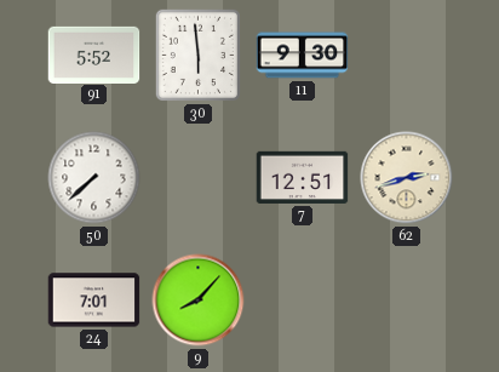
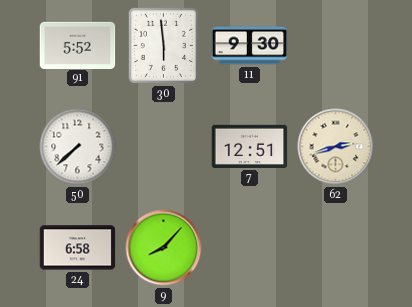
24: 7:01 -> 6:58
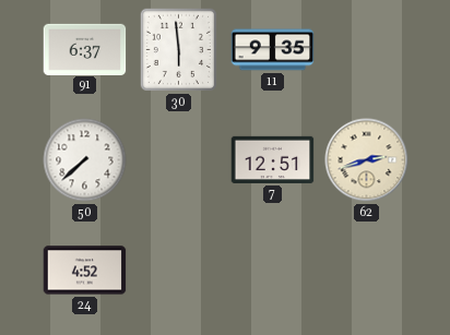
91: 5:52 -> 6:37
11: 9:30 -> 9:35
24: 6:58 -> 4:52
9: 8:07 -> none
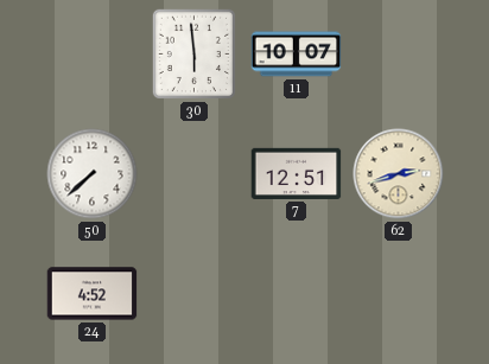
91: 6:37 -> none
11: 9:35 -> 10:07
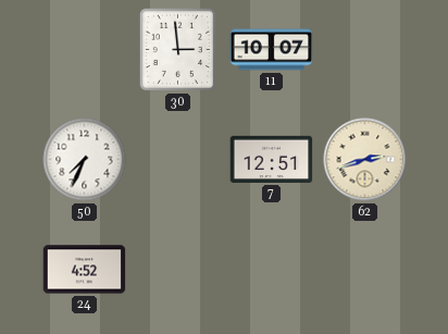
30: 5:59 -> 2:59
50: 7:38 -> 7:34
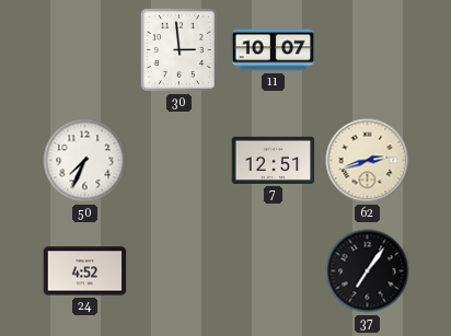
37: none -> 7:06
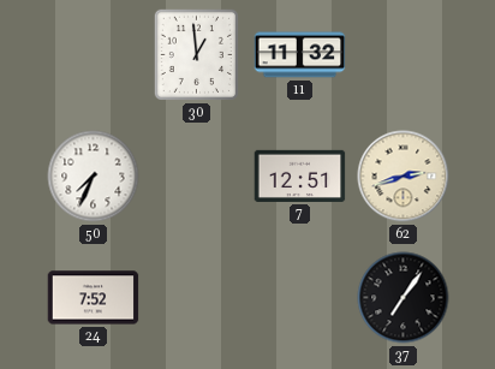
30: 2:59 -> 12:59
11: 10:07 -> 11:32
24: 4:52 -> 7:52
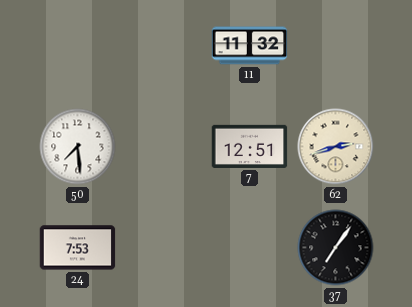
30: 12:59 -> none
50: 7:34 -> 7:29
24: 7:52 -> 7:53
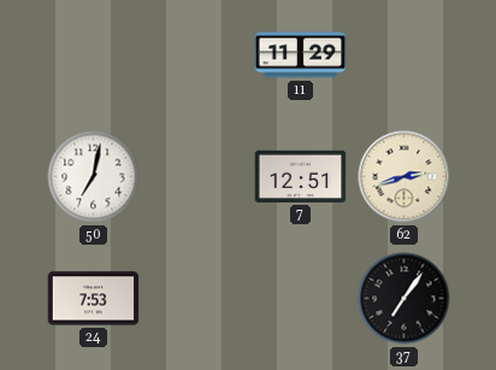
11: 11:32 -> 11:29
50: 7:29 -> 7:02
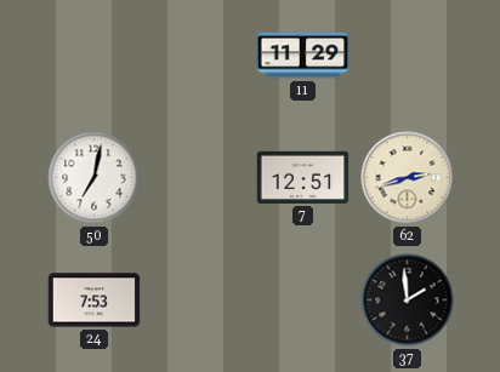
37: 7:06 -> 1:59
